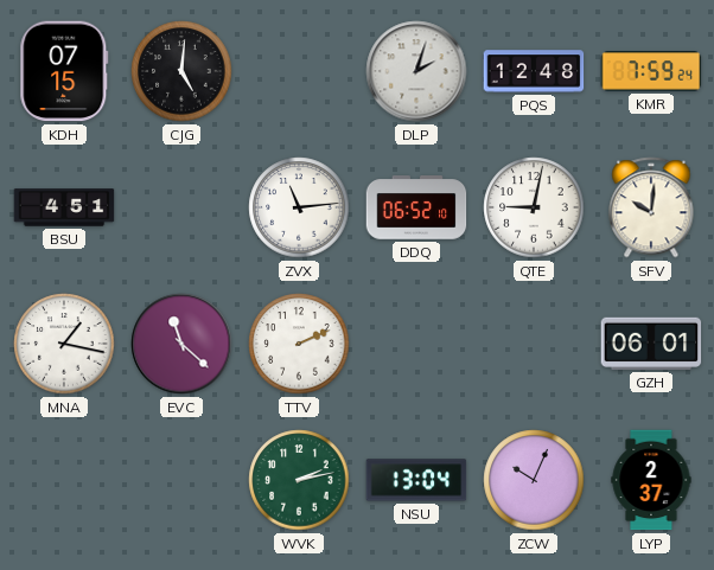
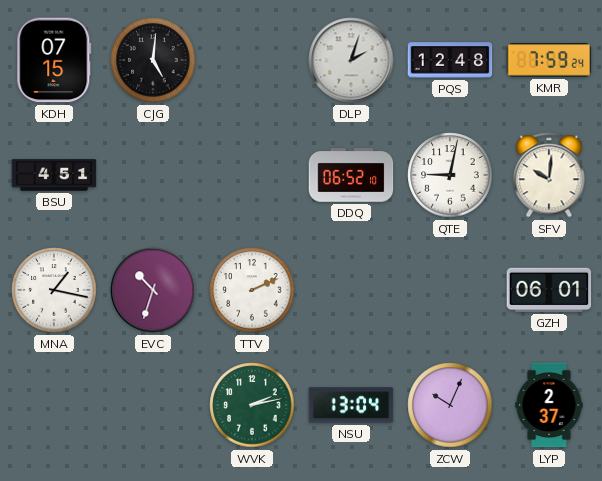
ZVX: 11:14 -> none
EVC: 11:22 -> 10:33
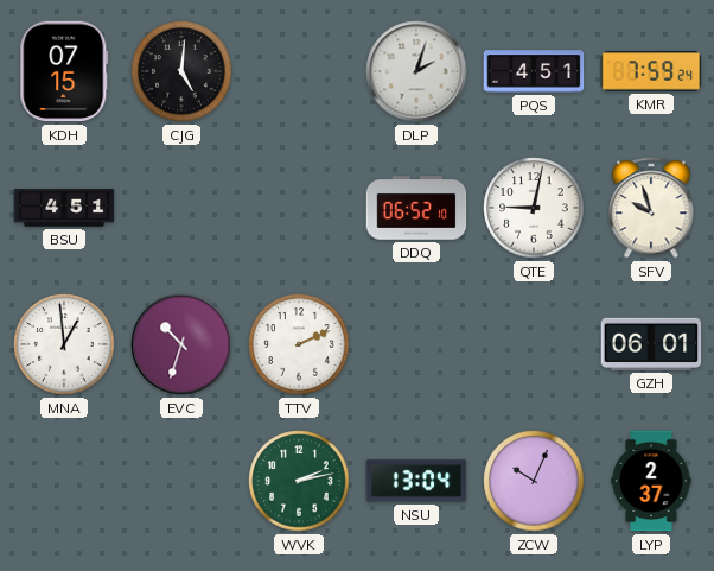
PQS: 12:48 -> 4:51
SFV: 10:01 -> 9:57
MNA: 1:17 -> 12:59
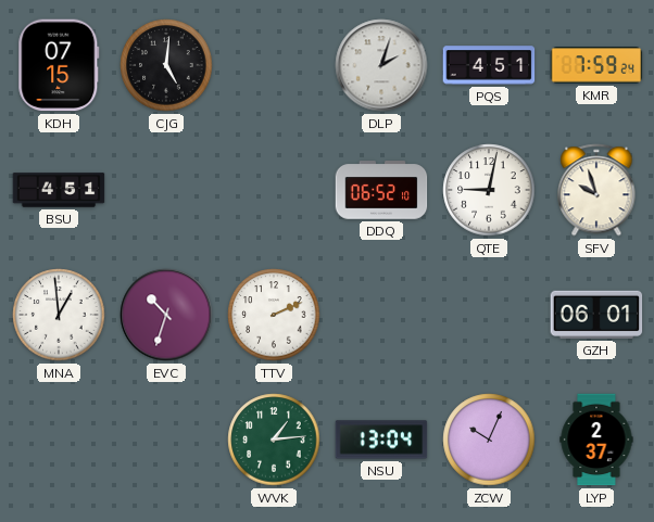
WVK: 2:13 -> 1:14
